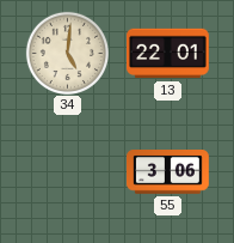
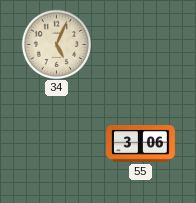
34: 5:01 -> 5:04
13: 22:01 -> none
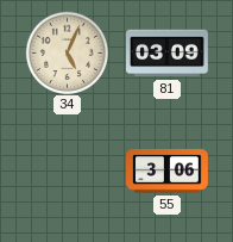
81: none -> 03:09
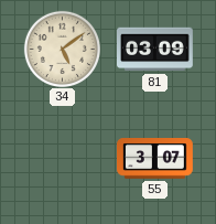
34: 5:04 -> 5:09
55: 3:06 -> 3:07
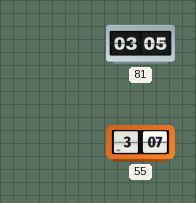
34: 5:09 -> none
81: 03:09 -> 03:05
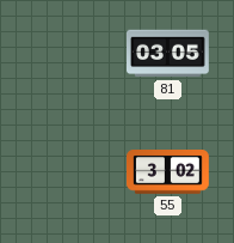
55: 3:07 -> 3:02
